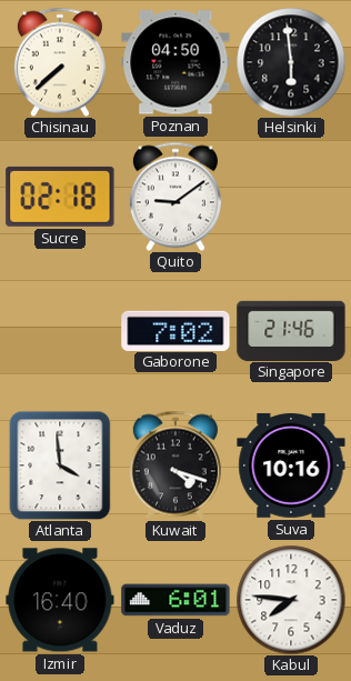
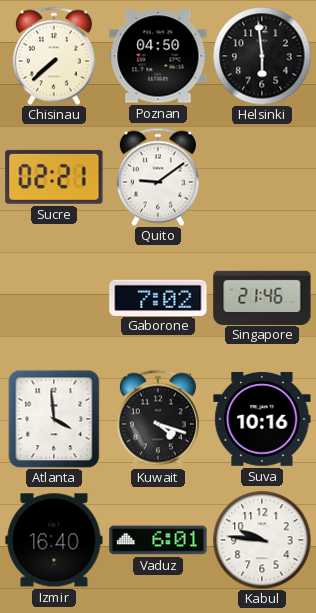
Sucre: 02:18 -> 02:21
Kabul: 7:46 -> 9:46
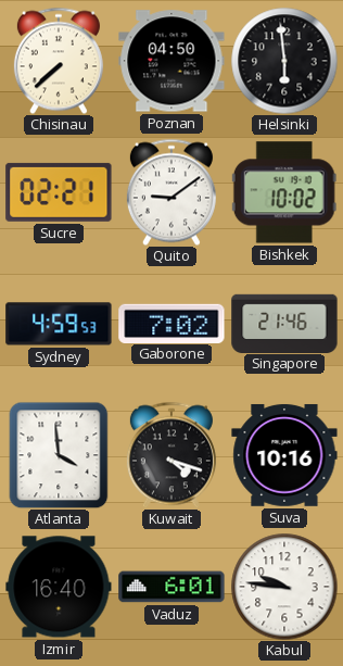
Bishkek: none -> 10:02
Sydney: none -> 4:59
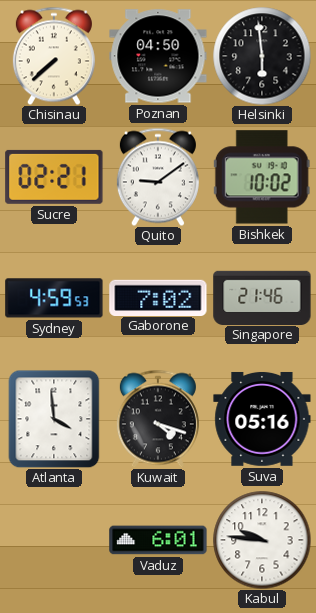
Suva: 10:16 -> 05:16
Izmir: 16:40 -> none
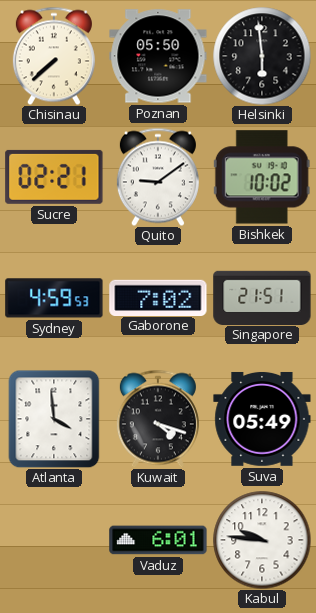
Poznan: 04:50 -> 05:50
Singapore: 21:46 -> 21:51
Suva: 05:16 -> 05:49
